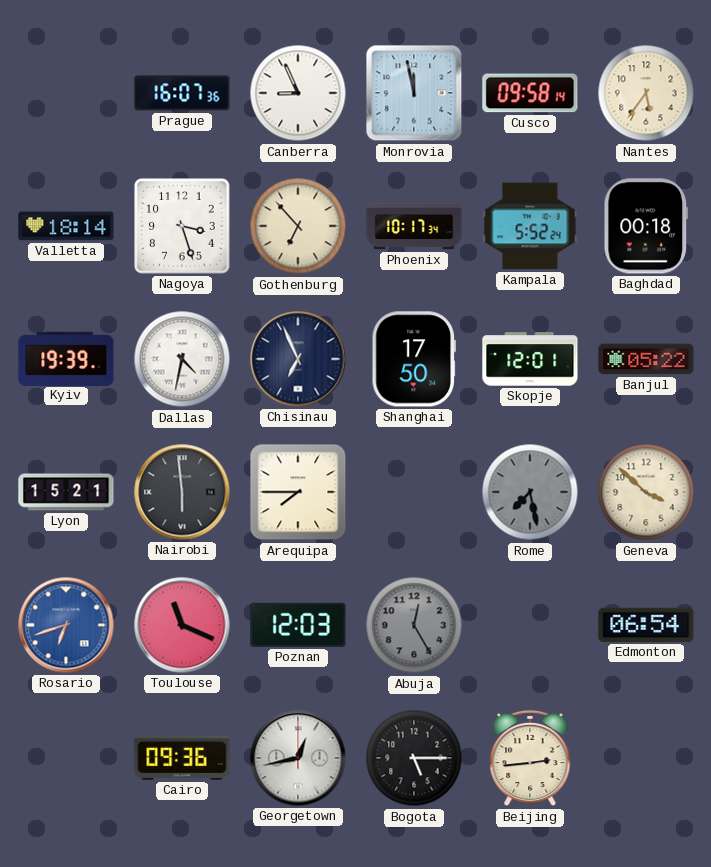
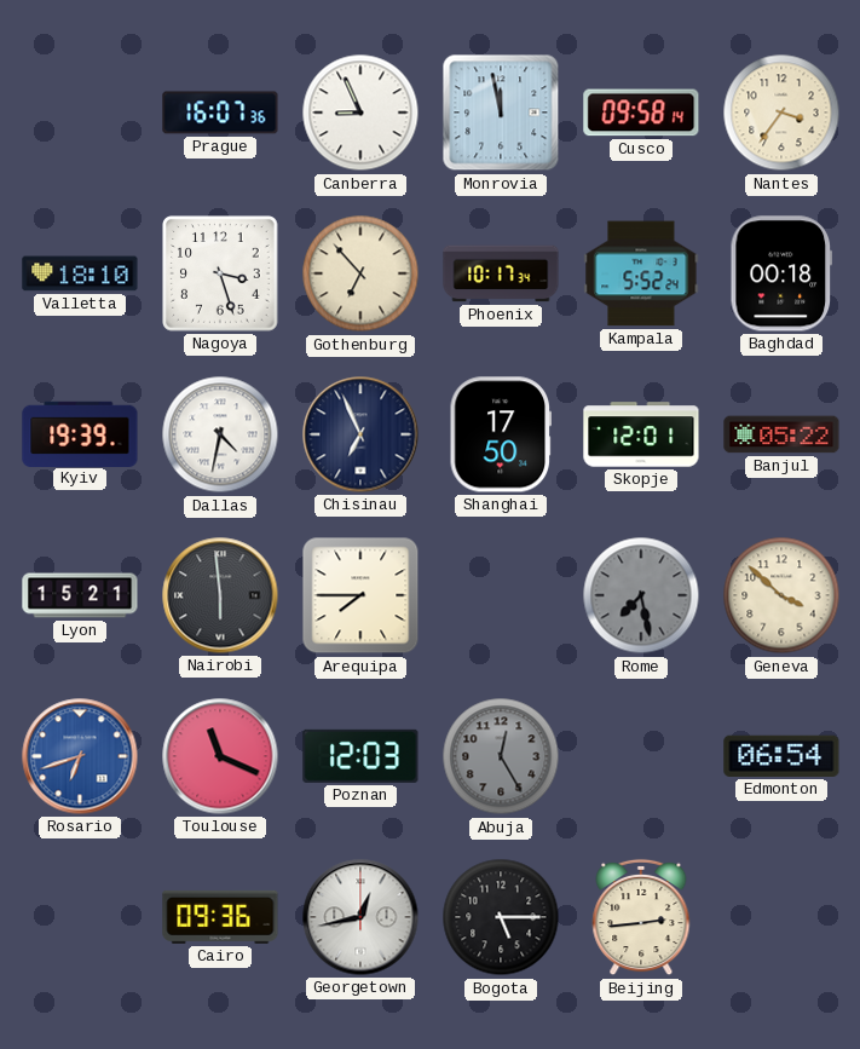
Nantes: 5:36 -> 3:36
Valletta: 18:14 -> 18:10
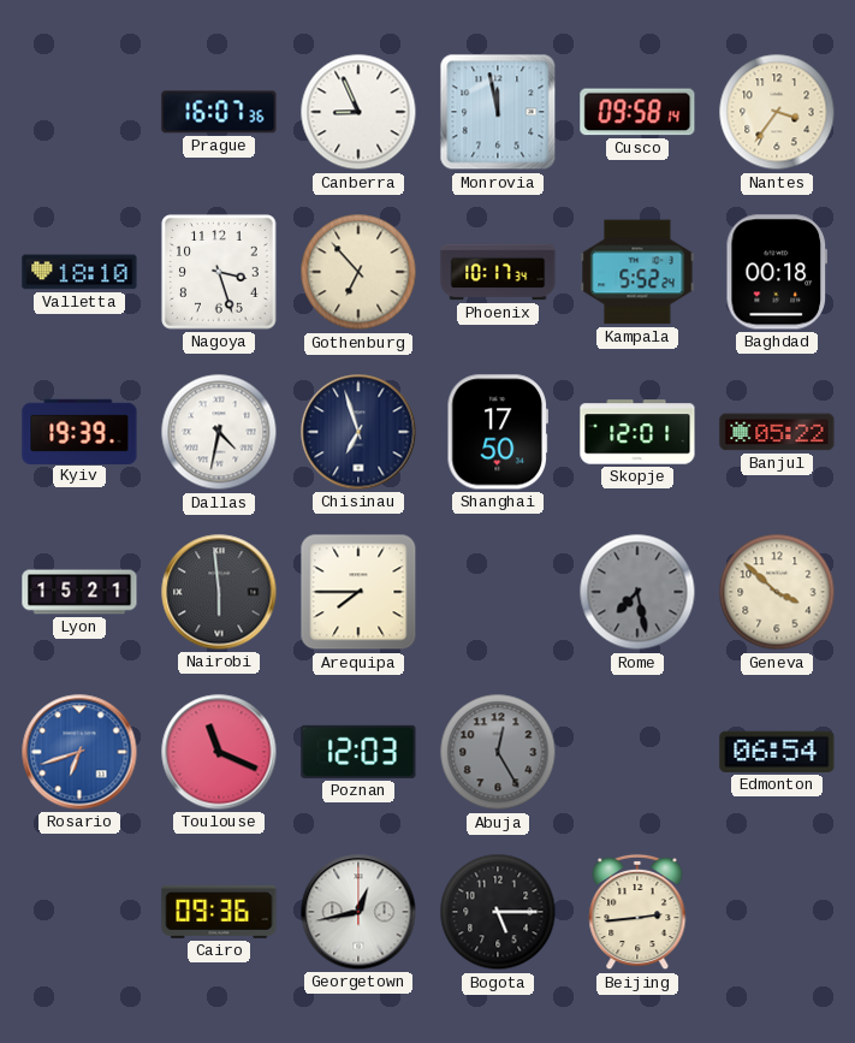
Chisinau: 6:56 -> 6:57
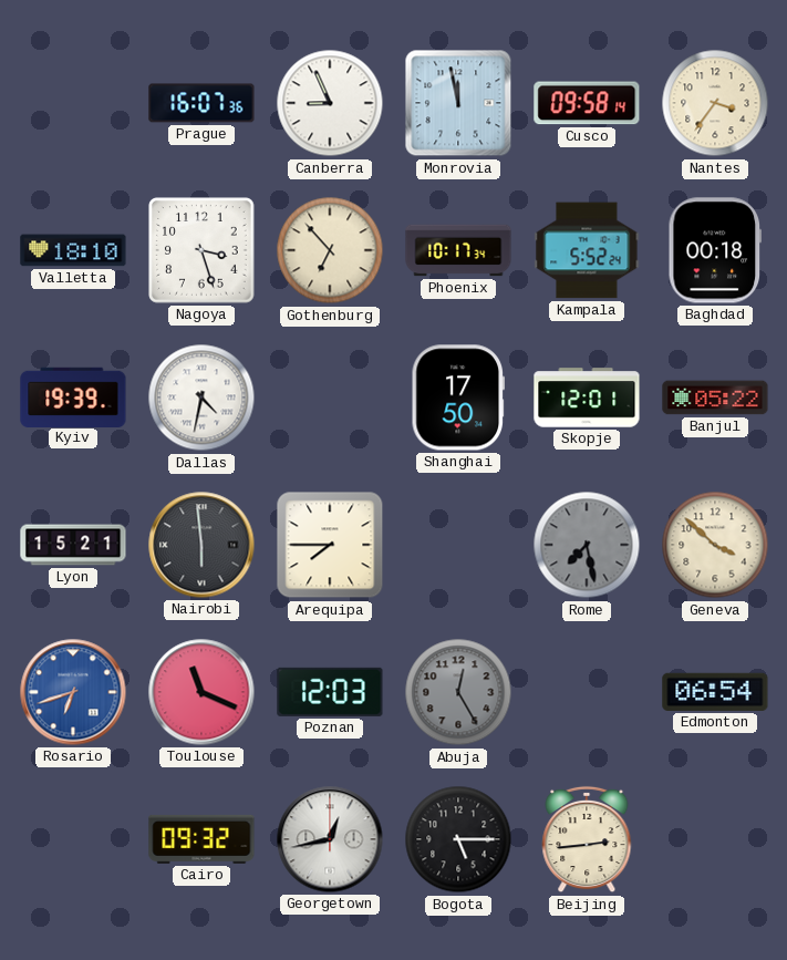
Chisinau: 6:57 -> none
Cairo: 09:36 -> 09:32
